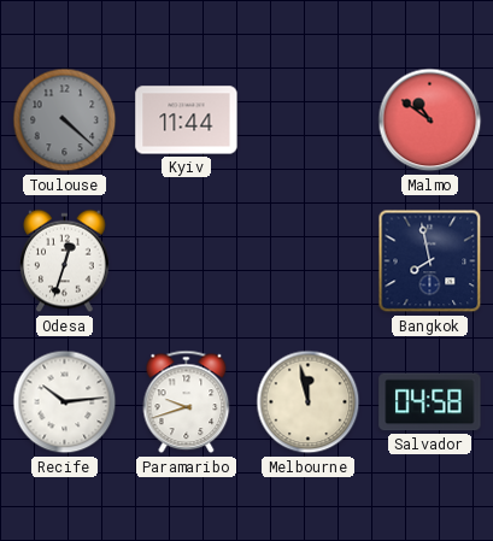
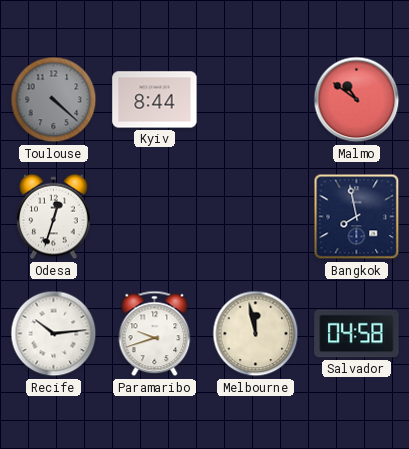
Kyiv: 11:44 -> 8:44
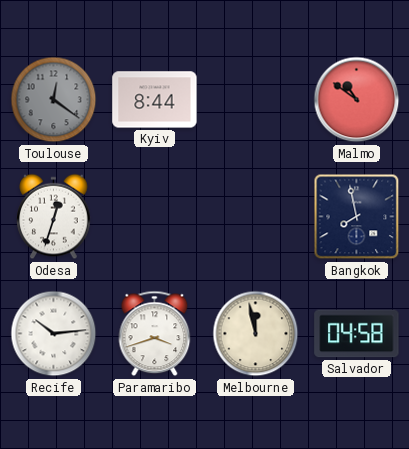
Toulouse: 4:22 -> 12:21
Paramaribo: 9:42 -> 3:42
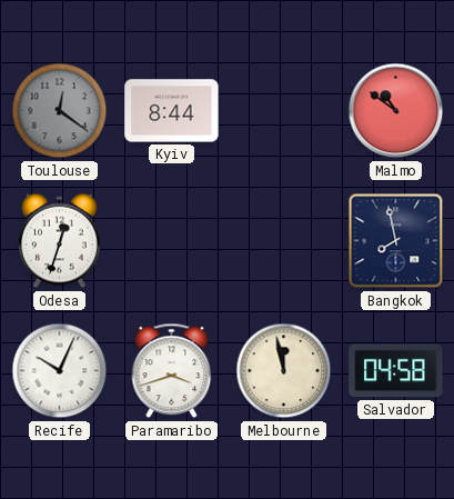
Recife: 10:14 -> 10:04
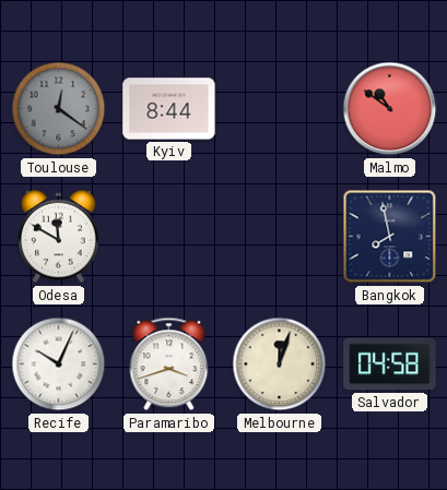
Odesa: 12:33 -> 11:50
Melbourne: 11:58 -> 12:03
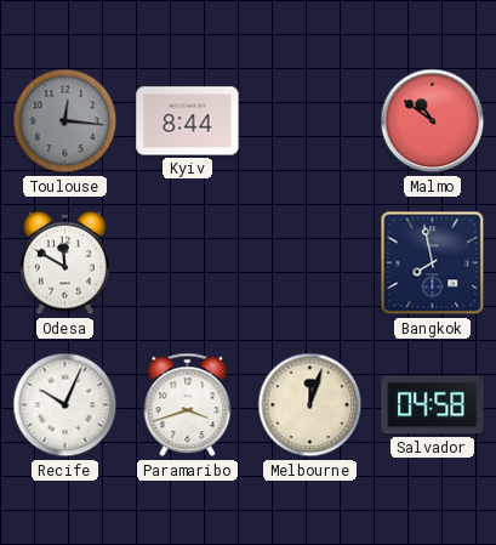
Toulouse: 12:21 -> 12:16
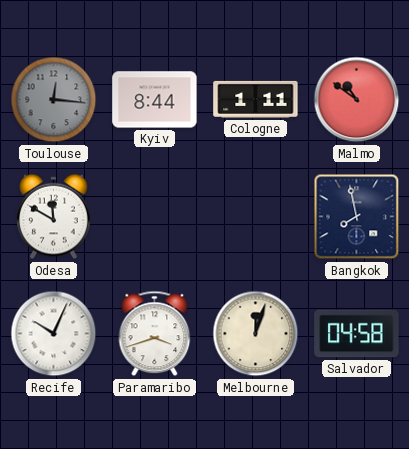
Cologne: none -> 1:11
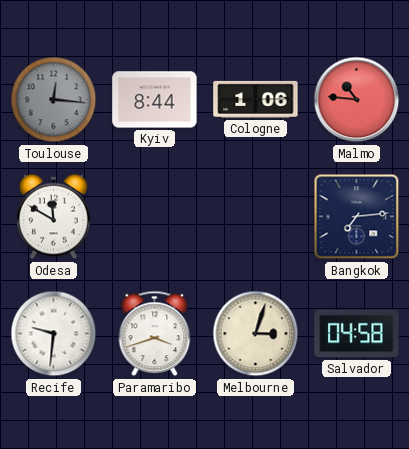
Cologne: 1:11 -> 1:06
Malmo: 10:51 -> 10:46
Bangkok: 7:58 -> 7:14
Recife: 10:04 -> 9:31
Melbourne: 12:03 -> 3:03
